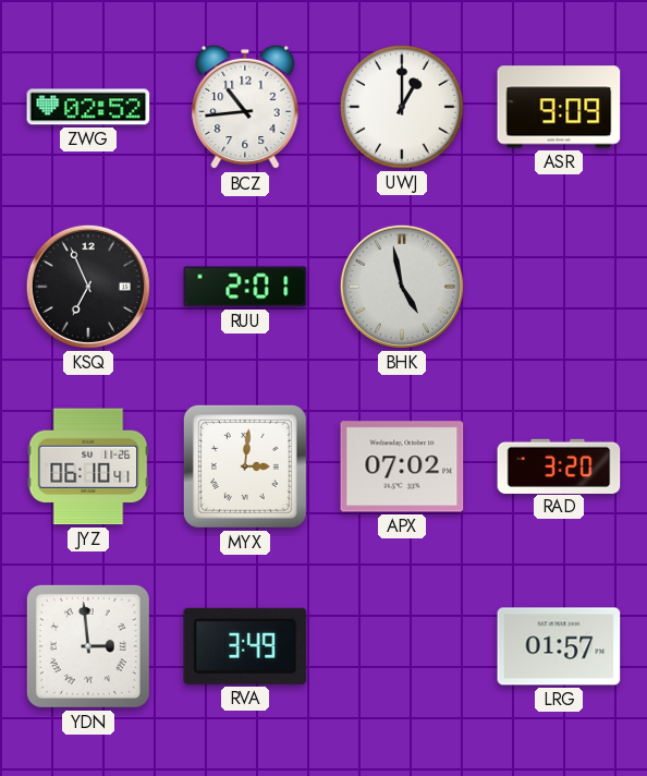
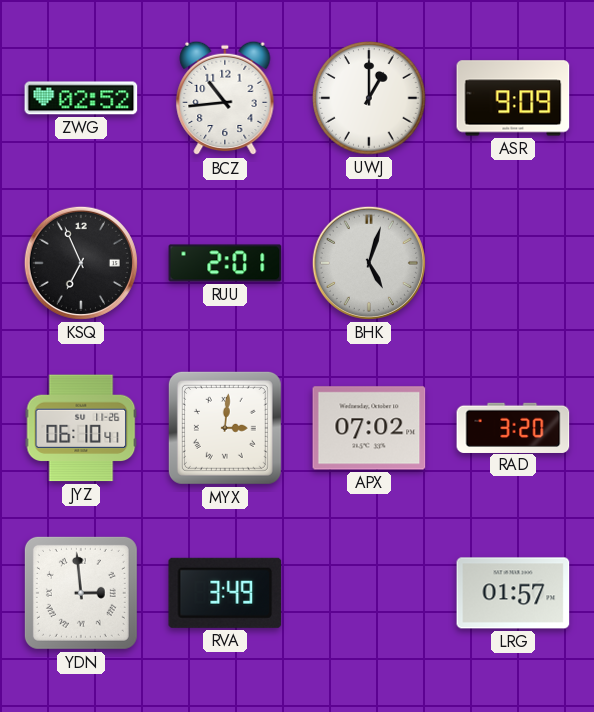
BHK: 4:58 -> 5:03
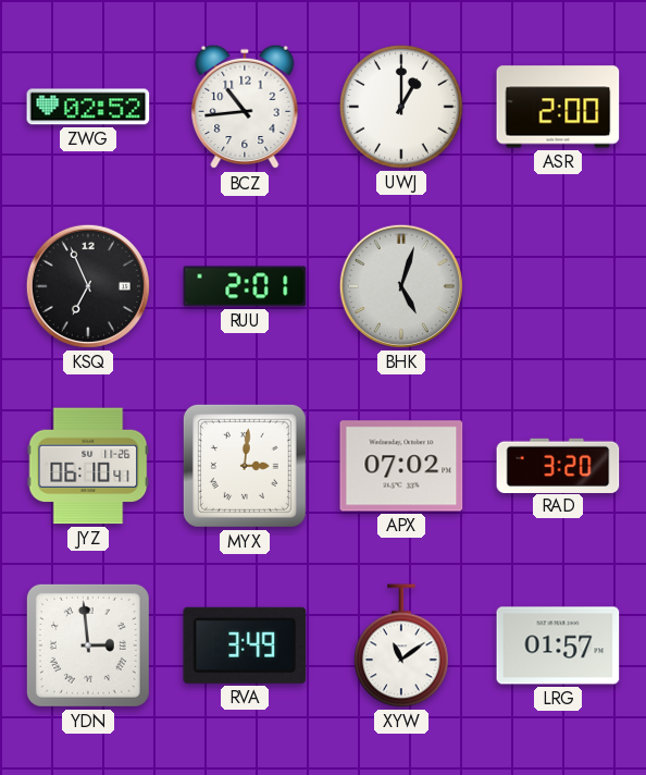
ASR: 9:09 -> 2:00
XYW: none -> 11:09
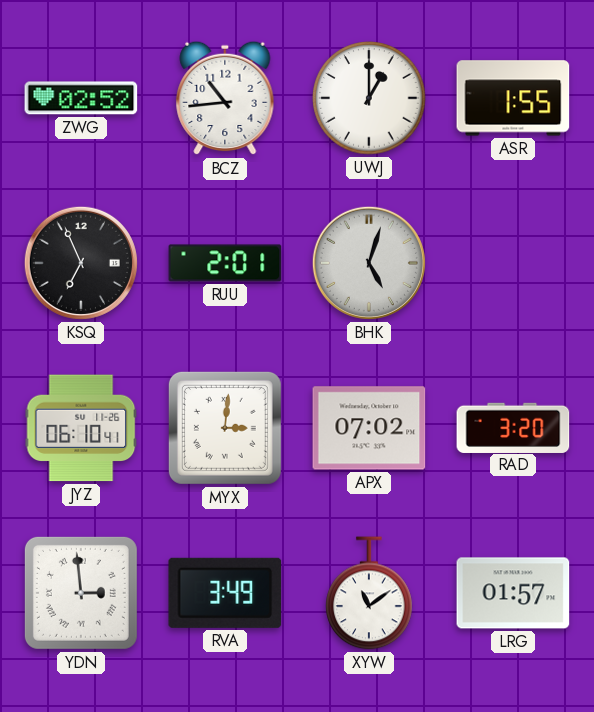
ASR: 2:00 -> 1:55
